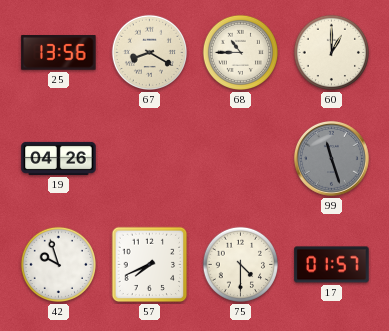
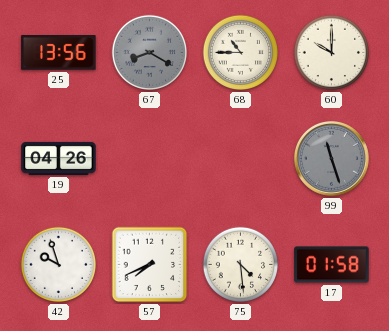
67 dial: cream -> grey
60: 1:00 -> 10:00
75: 4:30 -> 4:29
17: 01:57 -> 01:58
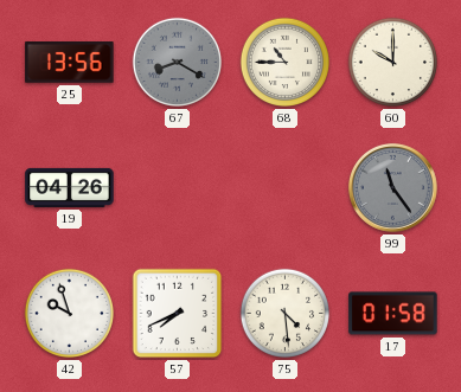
99: 11:27 -> 11:24
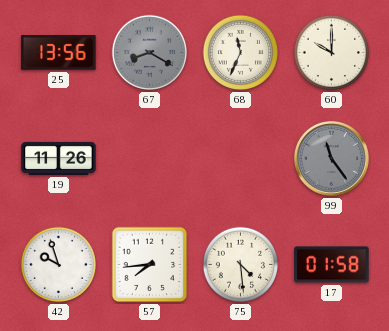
68: 10:45 -> 11:34
19: 04:26 -> 11:26
57: 7:41 -> 7:44
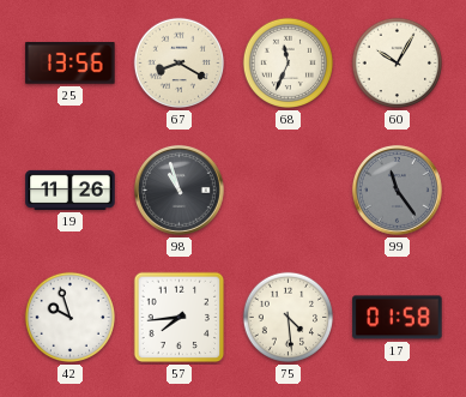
67 dial: grey -> cream
60: 10:00 -> 10:05
98: none -> 10:57
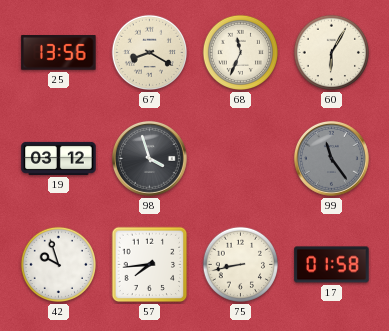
60: 10:05 -> 6:05
19: 11:26 -> 03:12
98: 10:57 -> 3:57
75: 4:29 -> 8:43
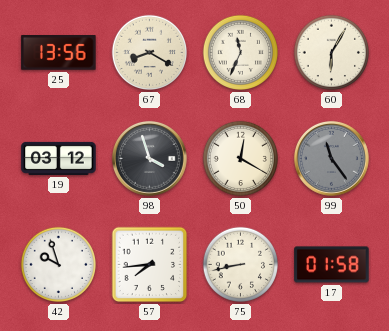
50: none -> 12:20
